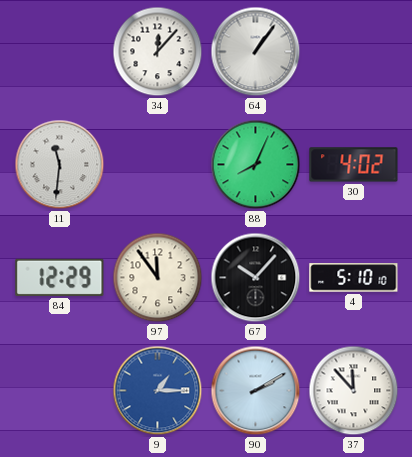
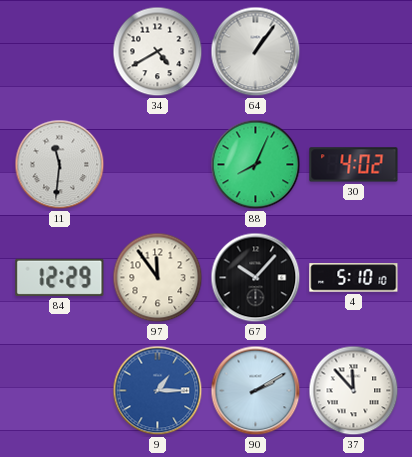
34: 12:07 -> 4:40
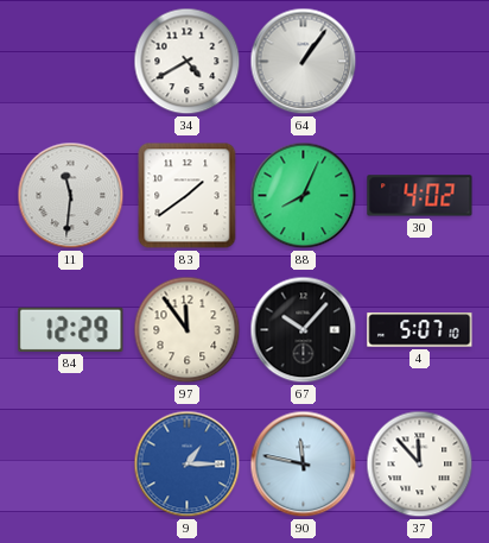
83: none -> 1:39
4: 5:10 -> 5:07
90: 2:10 -> 11:47
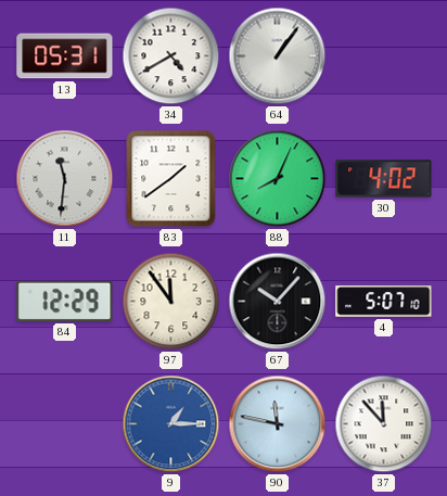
13: none -> 05:31
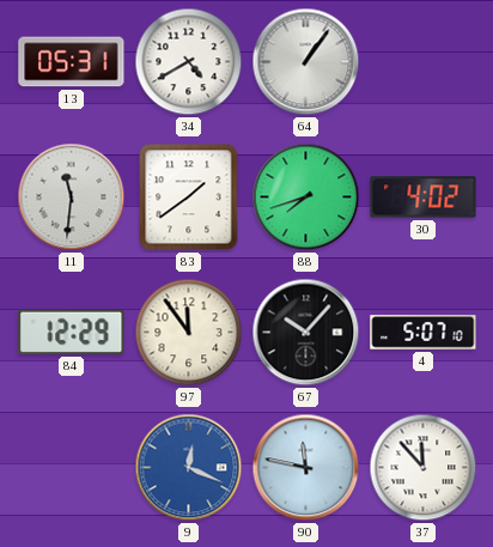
88: 8:04 -> 7:42
9: 1:15 -> 12:19
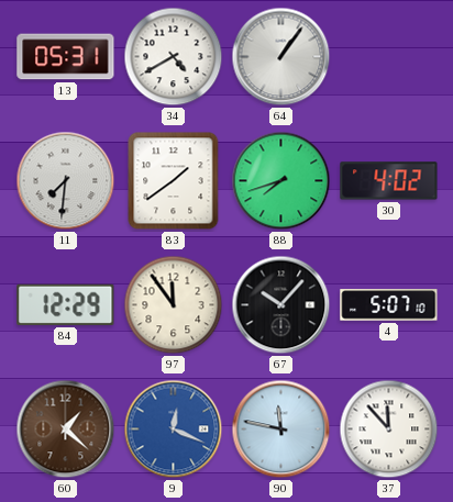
11: 11:31 -> 7:31
60: none -> 1:22
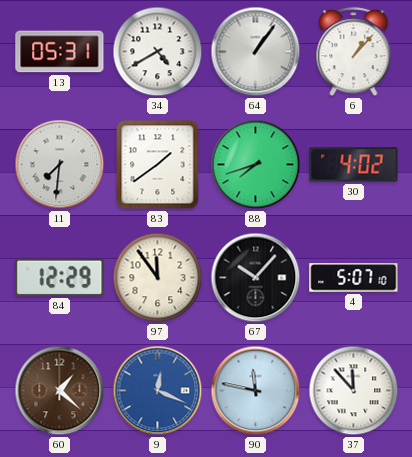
6: none -> 1:07
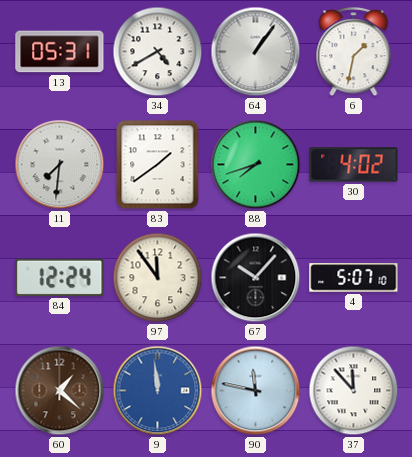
6: 1:07 -> 1:32
84: 12:29 -> 12:24
9: 12:19 -> 11:59
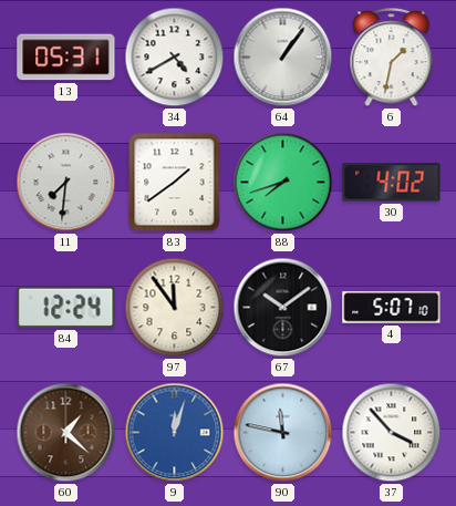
67: 10:07 -> 10:09
9: 11:59 -> 12:03
37: 11:53 -> 3:53
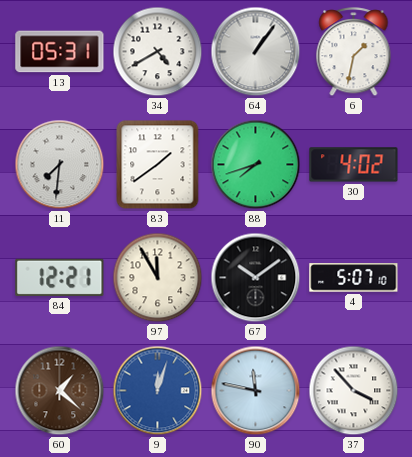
84: 12:24 -> 12:21
97: 11:54 -> 11:55
